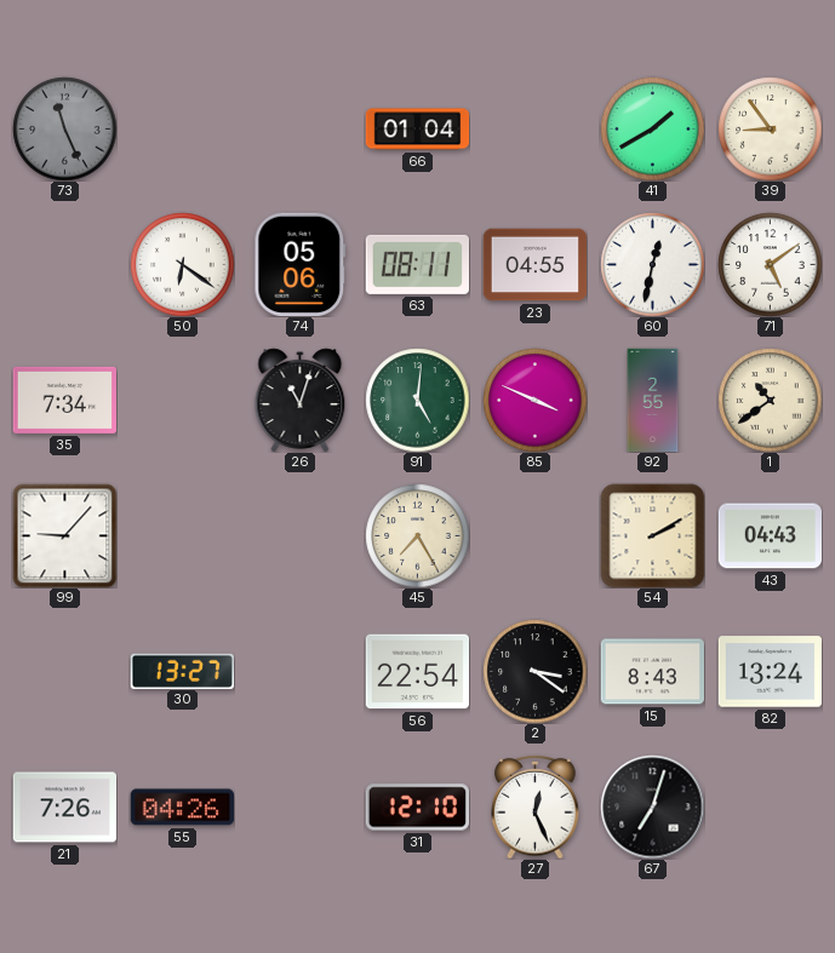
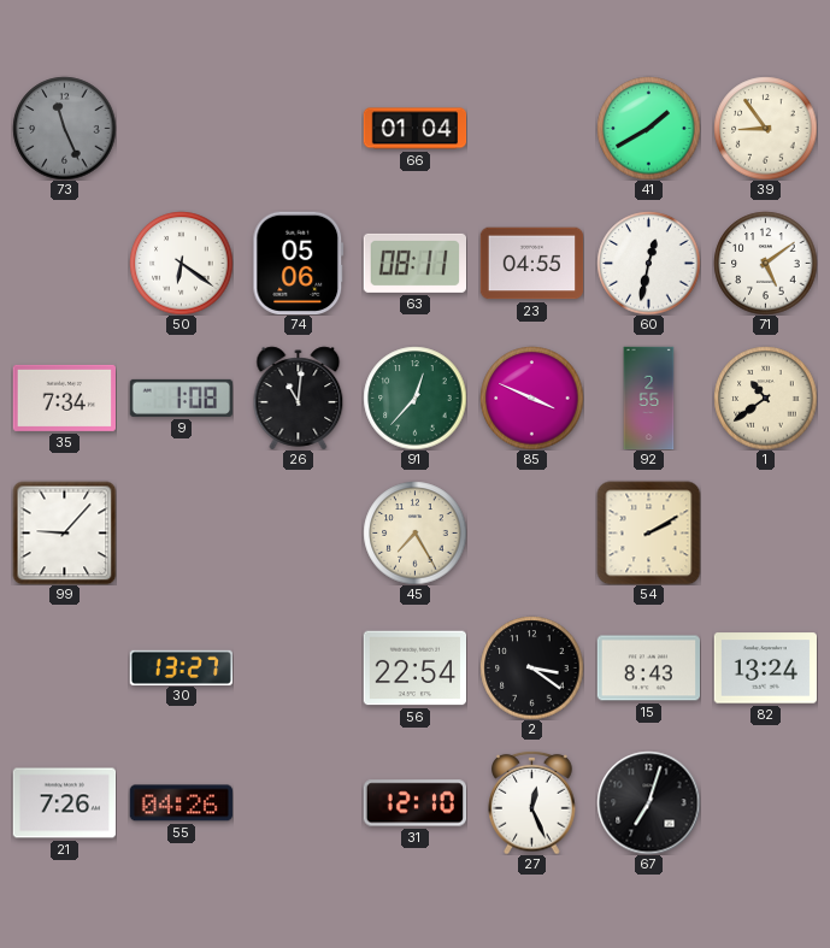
9: none -> 1:08
26: 11:03 -> 11:01
91: 5:01 -> 12:37
43: 04:43 -> none
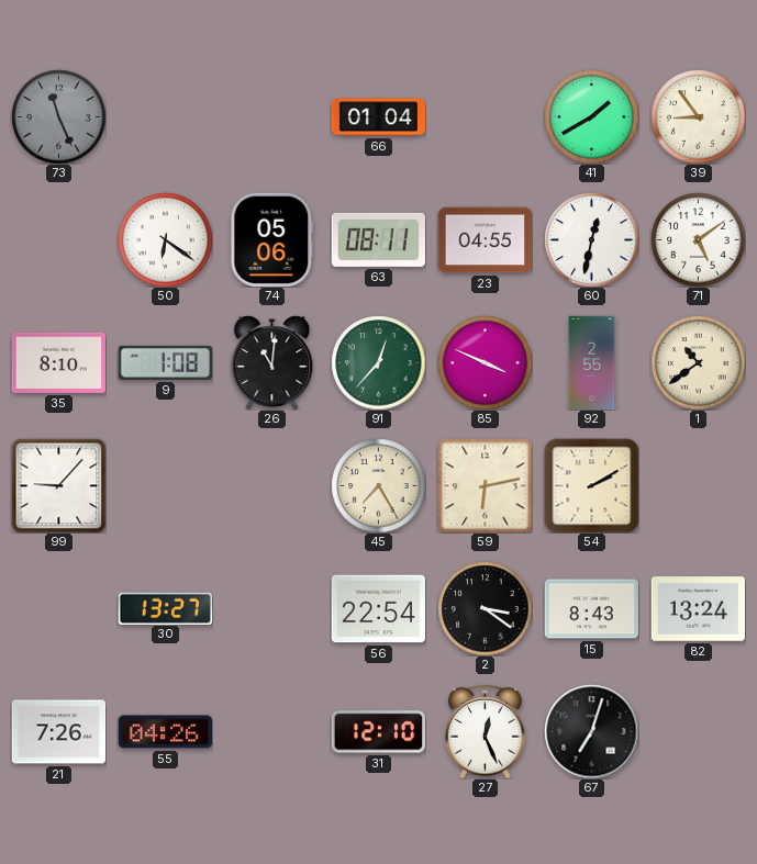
35: 7:34 -> 8:10
59: none -> 6:13
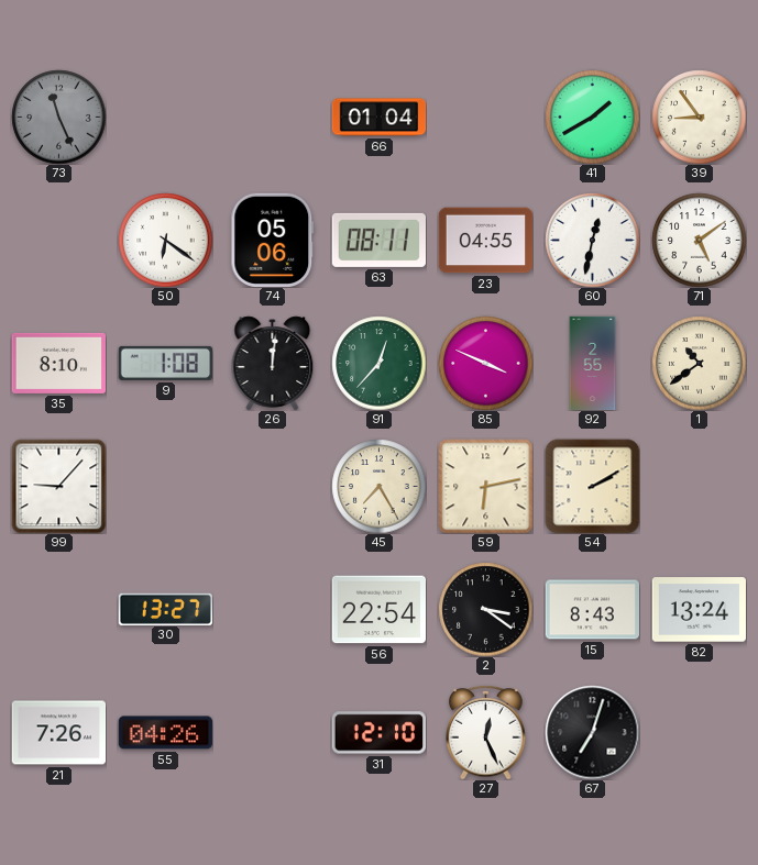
26: 11:01 -> 12:01
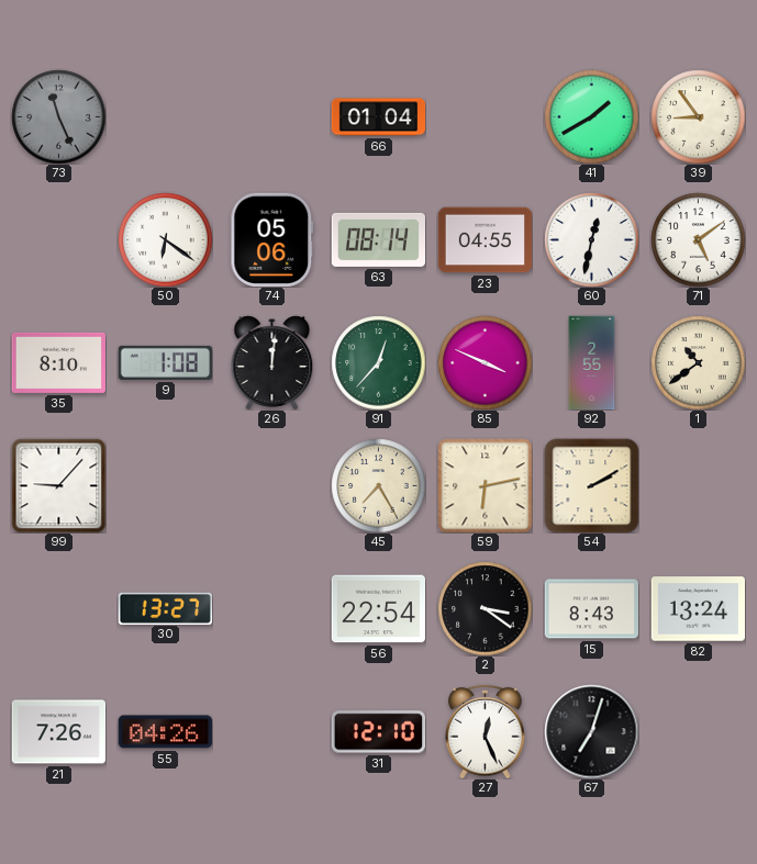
63: 08:11 -> 08:14
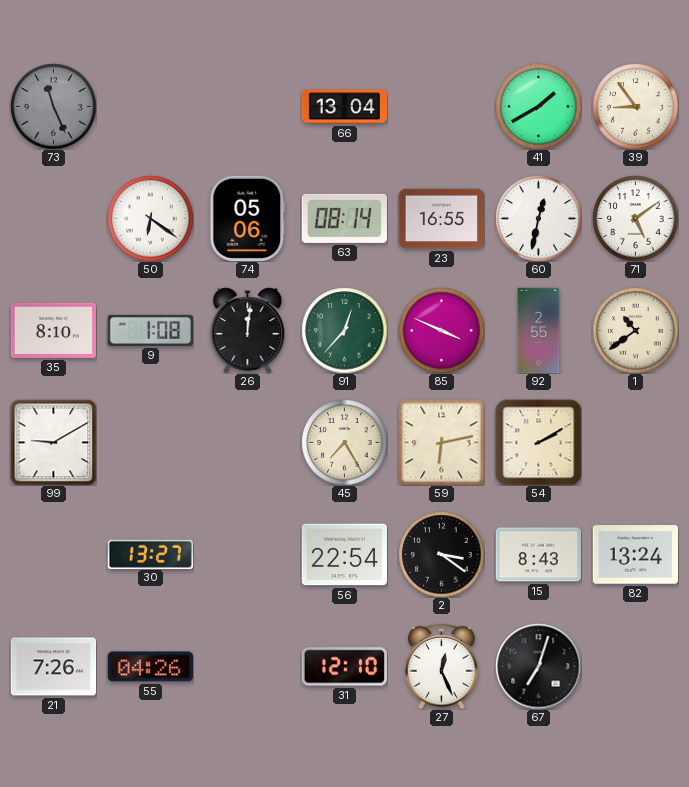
66: 01:04 -> 13:04
23: 04:55 -> 16:55
99: 9:07 -> 9:10
